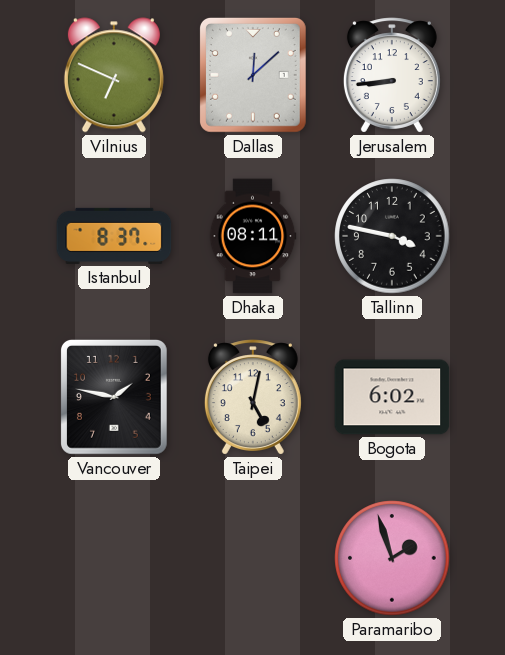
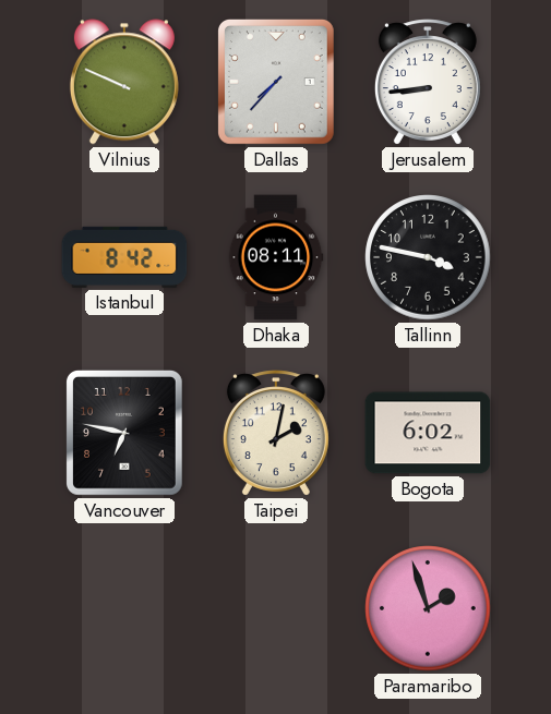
Vilnius: 6:49 -> 9:49
Dallas: 12:08 -> 7:37
Istanbul: 8:37 -> 8:42
Vancouver: 1:47 -> 6:47
Taipei: 5:02 -> 2:02
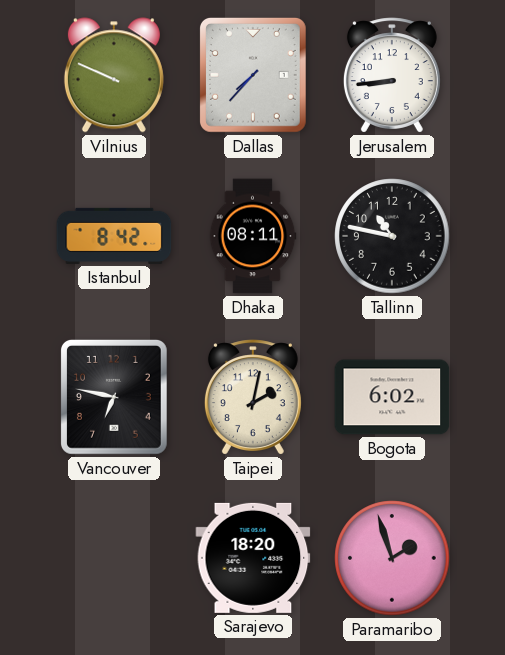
Tallinn: 3:47 -> 10:47
Sarajevo: none -> 18:20
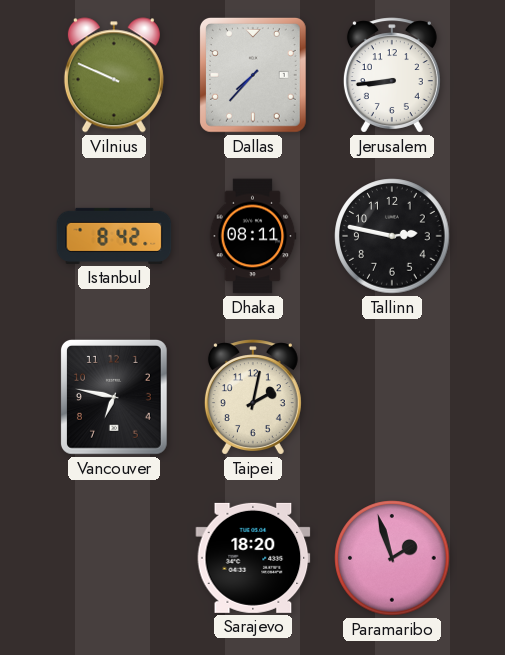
Tallinn: 10:47 -> 2:47
Bogota: 6:02 -> none
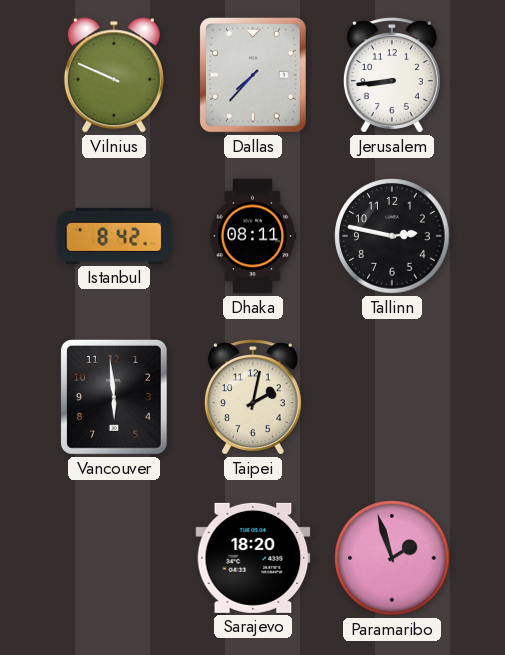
Vancouver: 6:47 -> 5:59
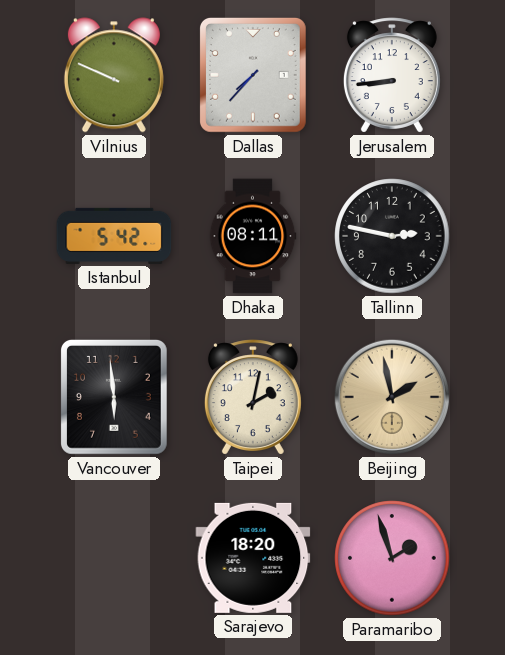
Istanbul: 8:42 -> 5:42
Beijing: none -> 1:58
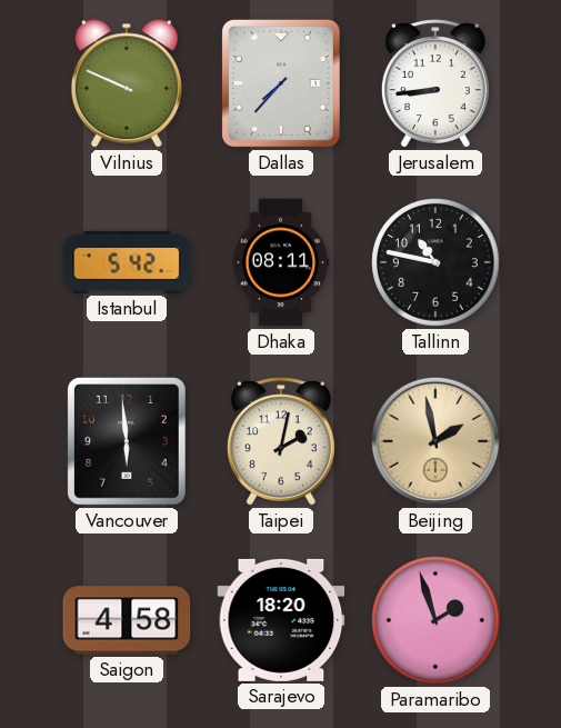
Tallinn: 2:47 -> 10:47
Saigon: none -> 4:58
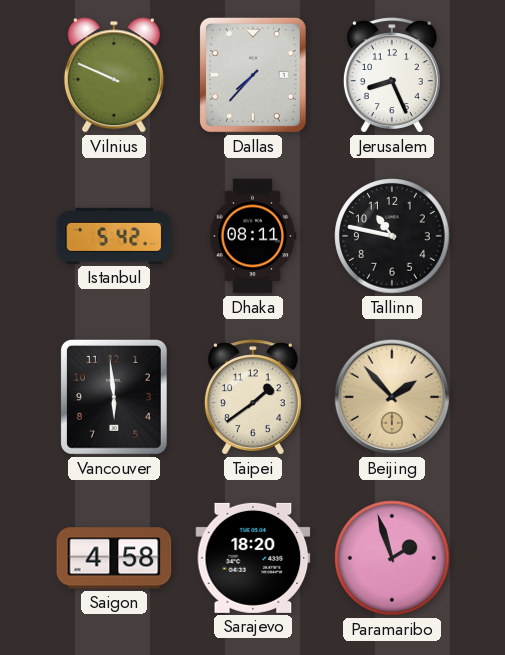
Jerusalem: 8:44 -> 8:26
Taipei: 2:02 -> 1:39
Beijing: 1:58 -> 1:53
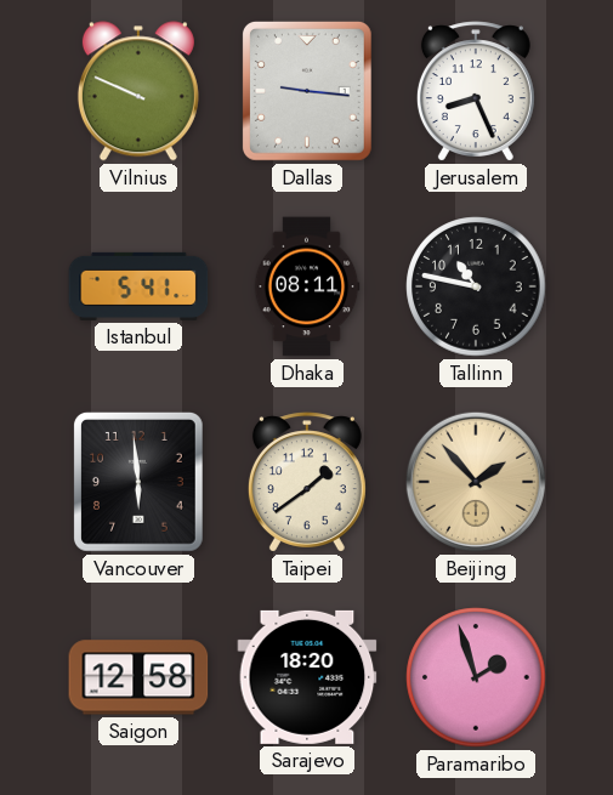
Dallas: 7:37 -> 9:16
Istanbul: 5:42 -> 5:41
Saigon: 4:58 -> 12:58
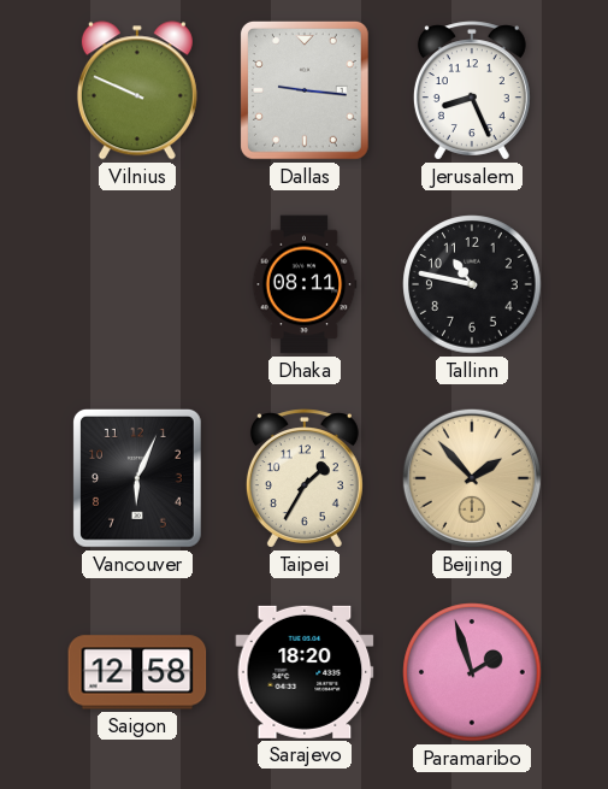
Istanbul: 5:41 -> none
Vancouver: 5:59 -> 6:04
Taipei: 1:39 -> 1:35
